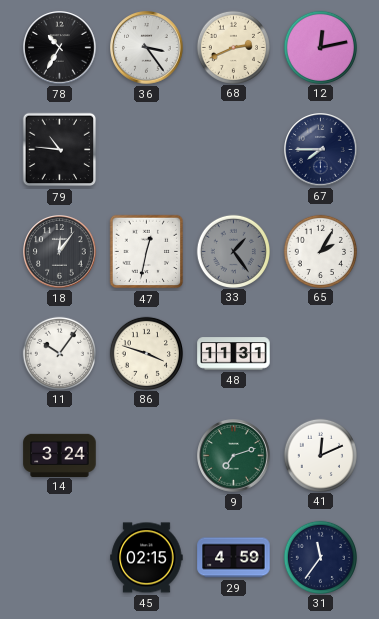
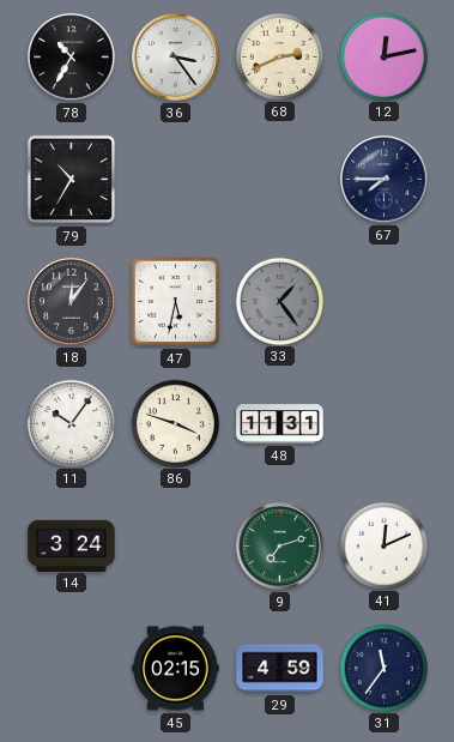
79: 10:46 -> 10:35
47: 12:32 -> 5:32
65: 2:05 -> none
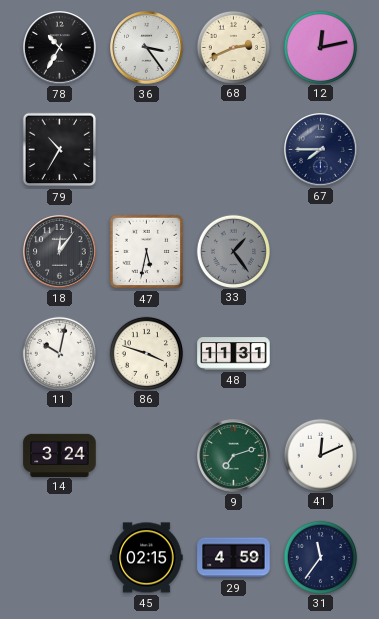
11: 10:06 -> 10:02
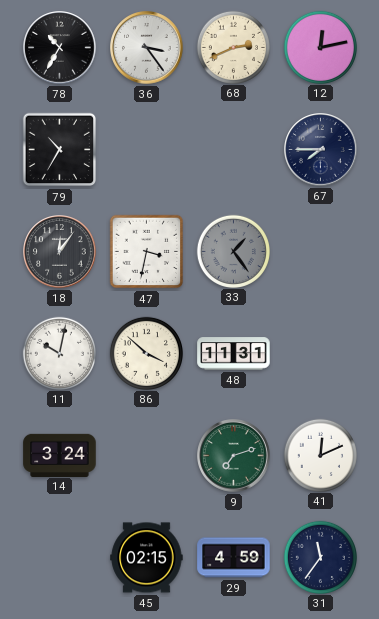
47: 5:32 -> 3:32
86: 3:48 -> 3:52
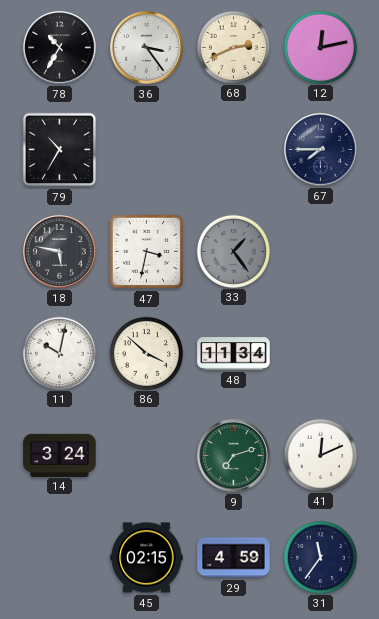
18: 12:06 -> 5:47
48: 11:31 -> 11:34
